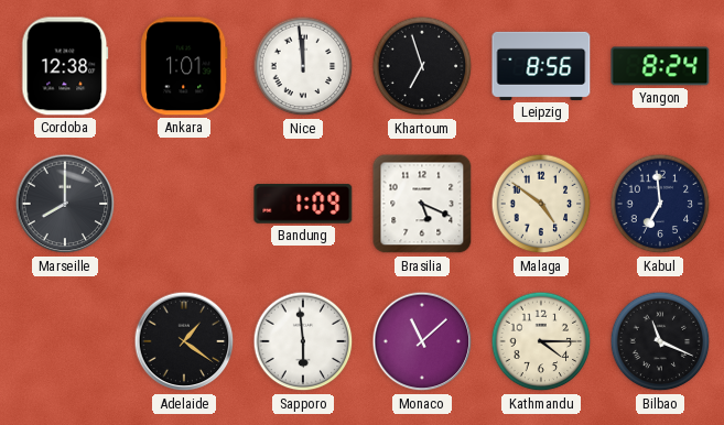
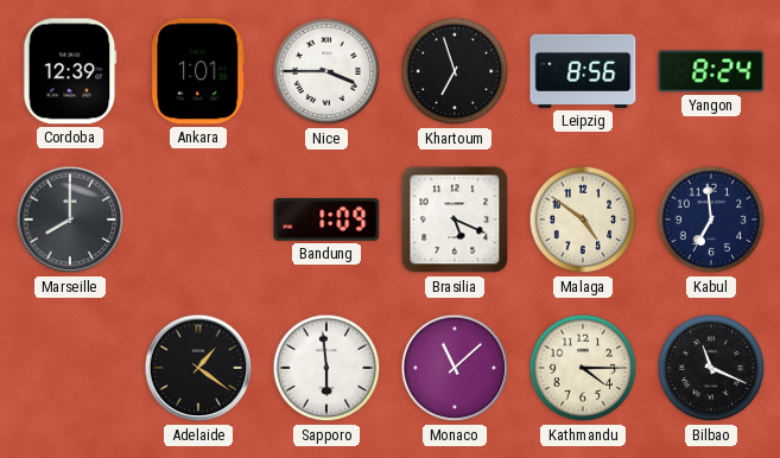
Cordoba: 12:38 -> 12:39
Nice: 11:59 -> 3:45
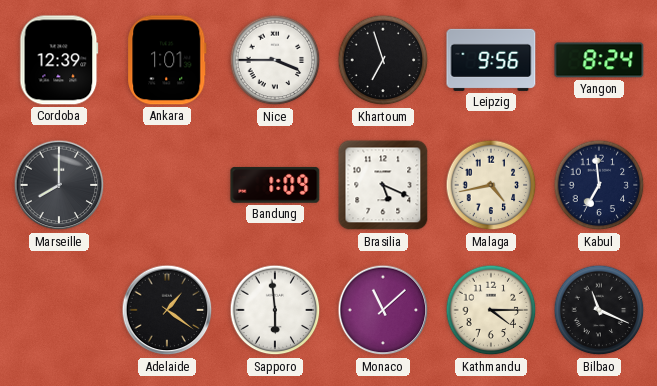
Leipzig: 8:56 -> 9:56
Malaga: 4:51 -> 4:43
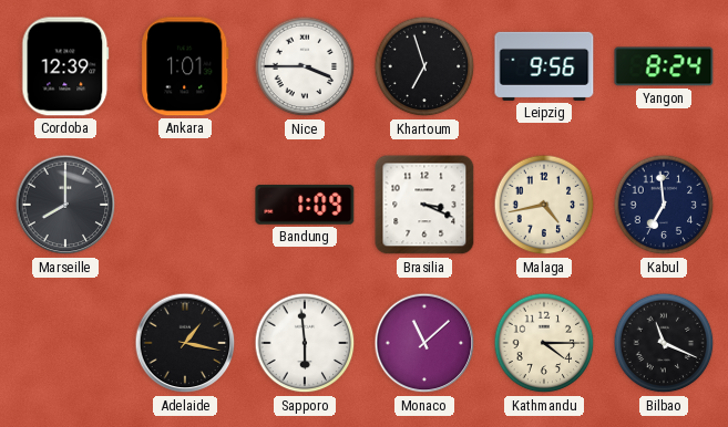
Brasilia: 5:19 -> 3:19
Adelaide: 1:21 -> 1:17
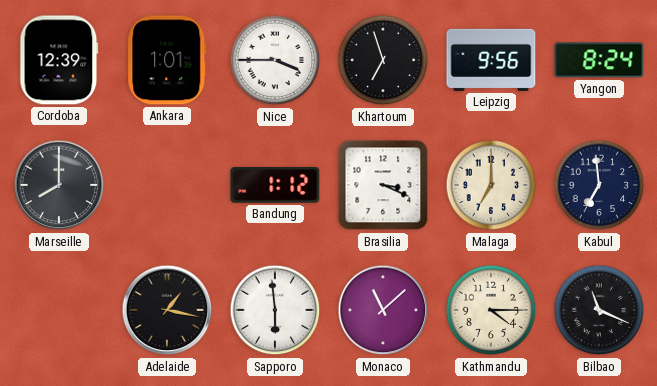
Bandung: 1:09 -> 1:12
Malaga: 4:43 -> 7:00
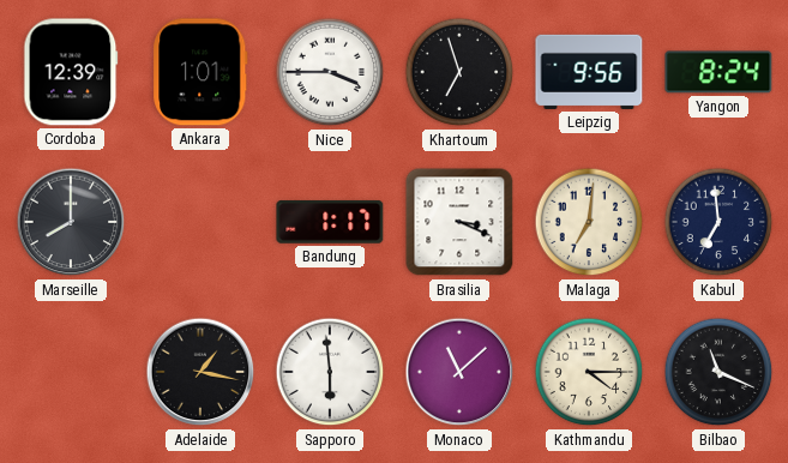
Bandung: 1:12 -> 1:17
Malaga: 7:00 -> 7:01
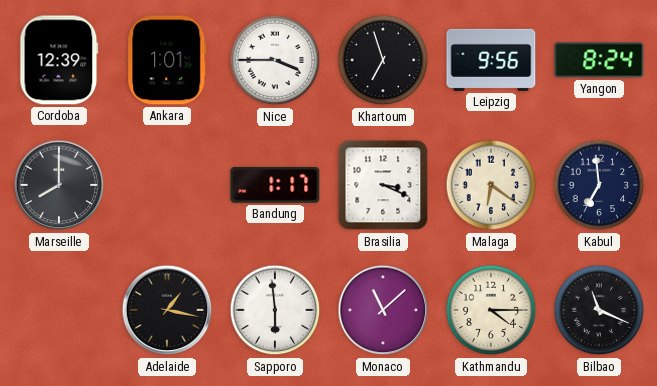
Malaga: 7:01 -> 6:21
